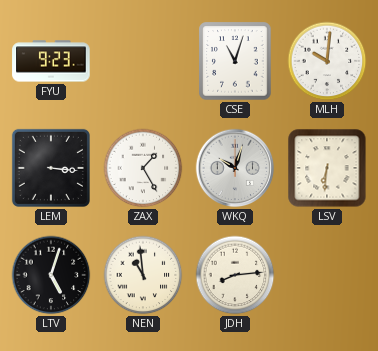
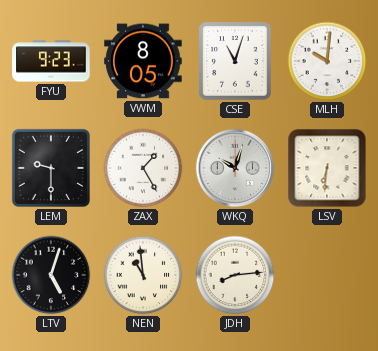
VWM: none -> 8:05
LEM: 3:16 -> 9:30
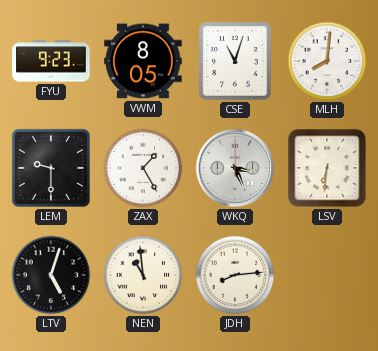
MLH: 10:01 -> 8:01
WKQ: 10:03 -> 3:26
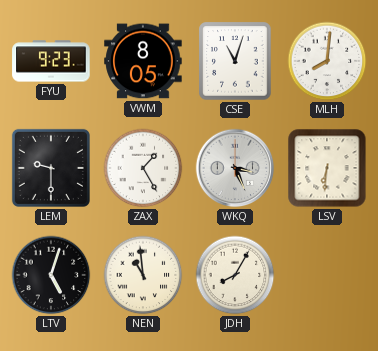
JDH: 8:14 -> 8:05
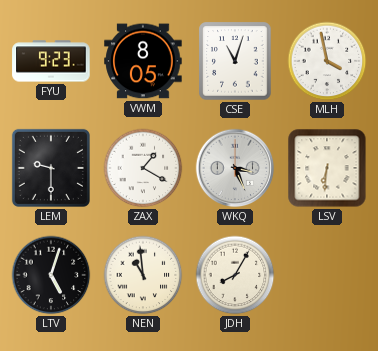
MLH: 8:01 -> 3:58
ZAX: 1:25 -> 1:20
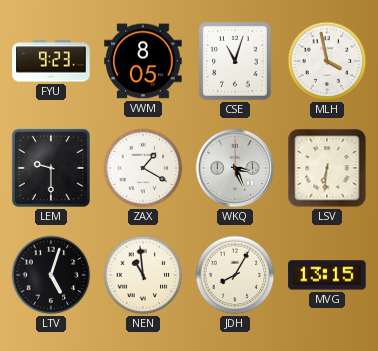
MVG: none -> 13:15
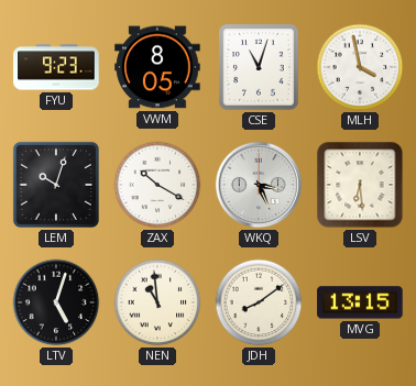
LEM: 9:30 -> 10:03
ZAX: 1:20 -> 10:20
LSV: 6:31 -> 6:29
JDH: 8:05 -> 8:09
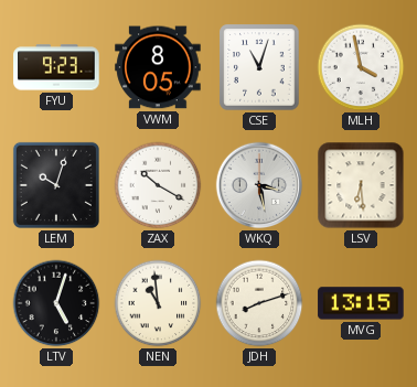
WKQ: 3:26 -> 3:28
JDH: 8:09 -> 8:12
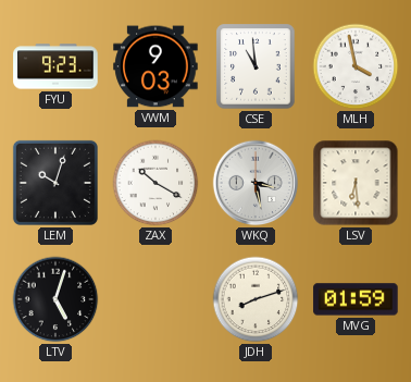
VWM: 8:05 -> 9:03
CSE: 11:03 -> 10:59
NEN: 10:59 -> none
MVG: 13:15 -> 01:59
